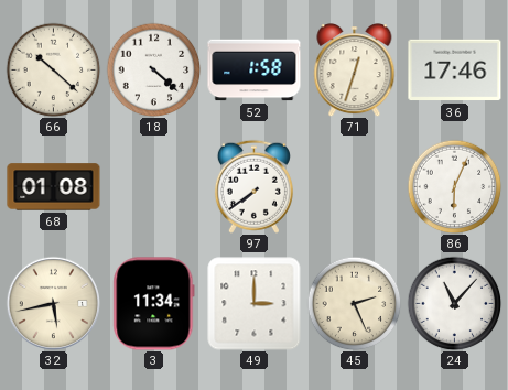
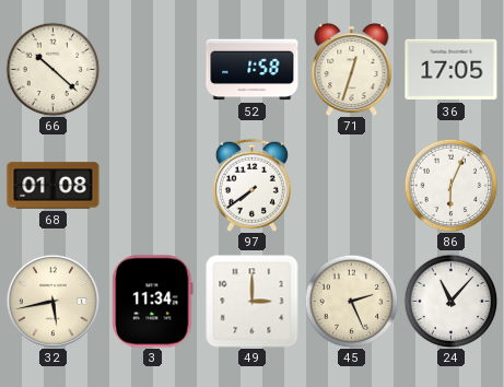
18: 4:22 -> none
36: 17:46 -> 17:05
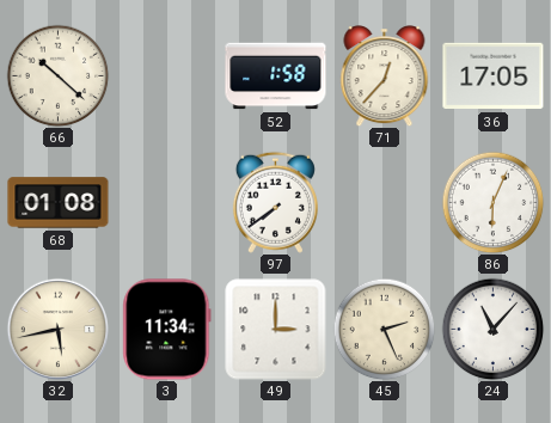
71: 12:33 -> 12:37
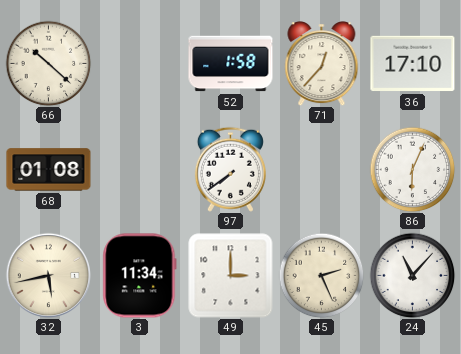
36: 17:05 -> 17:10
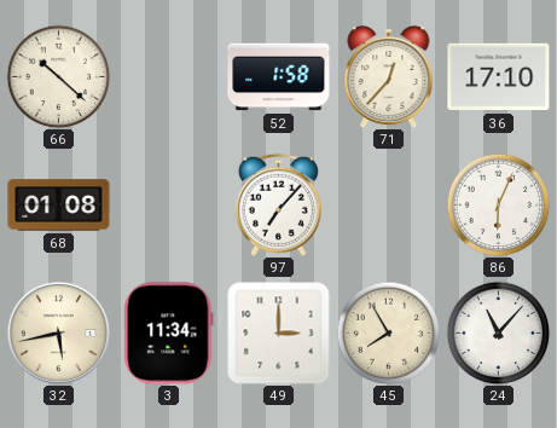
97: 7:39 -> 7:07
45: 2:26 -> 7:55
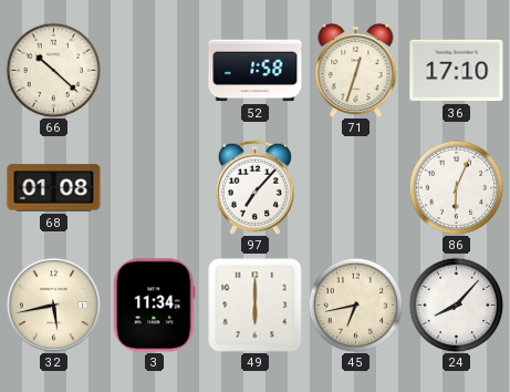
71: 12:37 -> 12:33
49: 3:00 -> 6:00
45: 7:55 -> 6:43
24: 11:07 -> 8:07
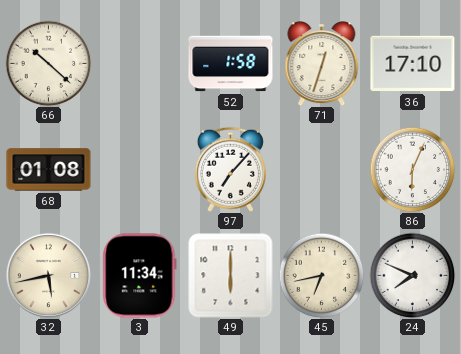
24: 8:07 -> 7:49
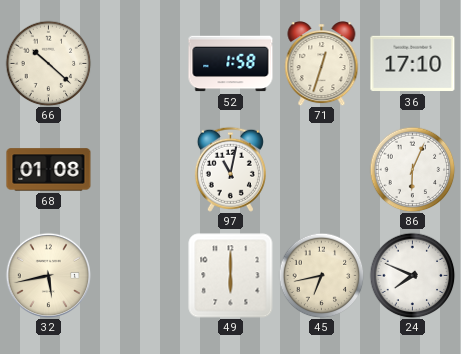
97: 7:07 -> 11:02
3: 11:34 -> none
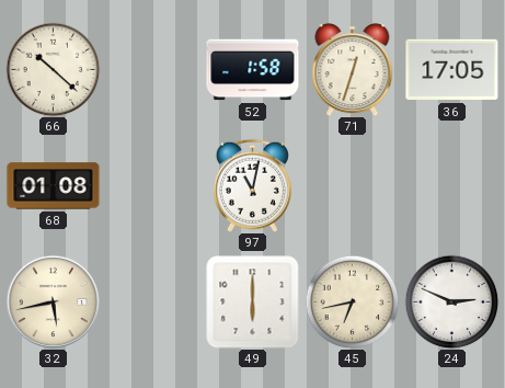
36: 17:10 -> 17:05
86: 6:04 -> none
24: 7:49 -> 2:49
